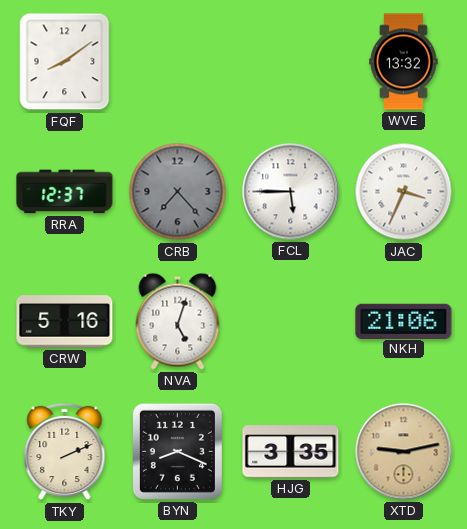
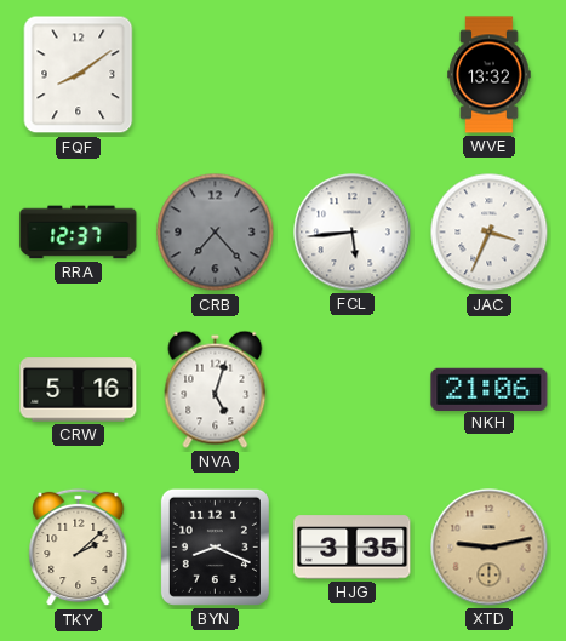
FCL: 5:45 -> 5:44
TKY: 2:11 -> 2:08
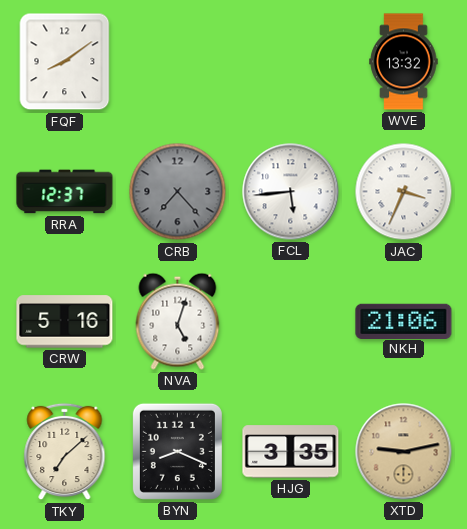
TKY: 2:08 -> 7:08
